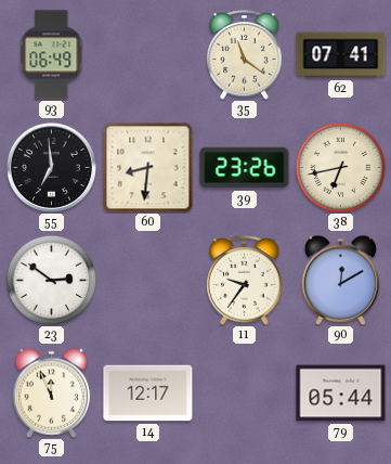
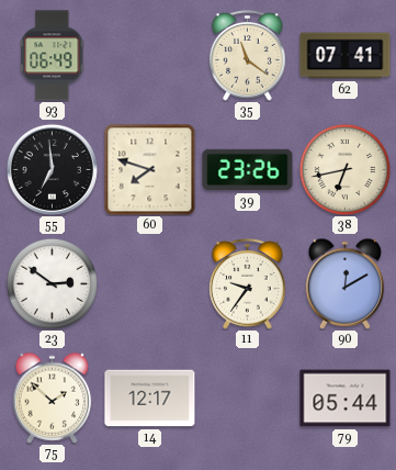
60: 8:31 -> 7:48
75: 11:56 -> 1:52
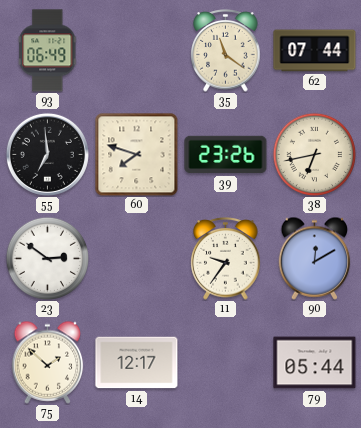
62: 07:41 -> 07:44
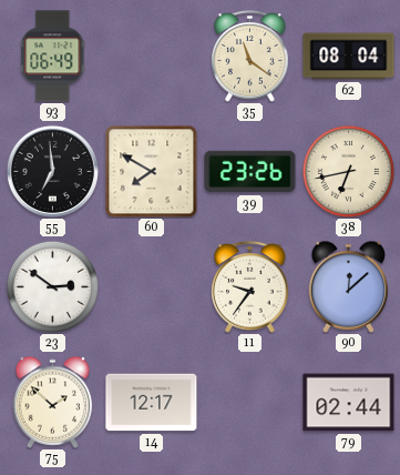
62: 07:44 -> 08:04
60: 7:48 -> 7:50
90: 12:10 -> 12:08
79: 05:44 -> 02:44
